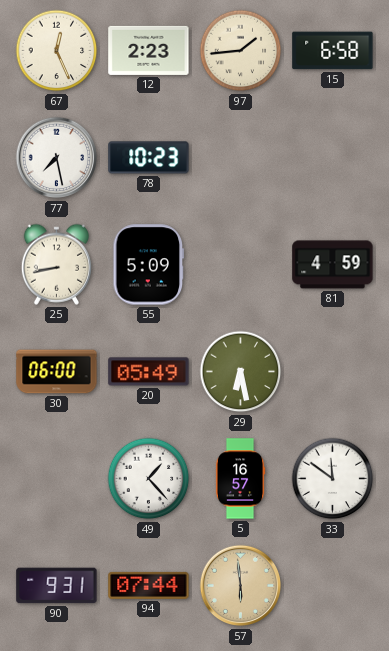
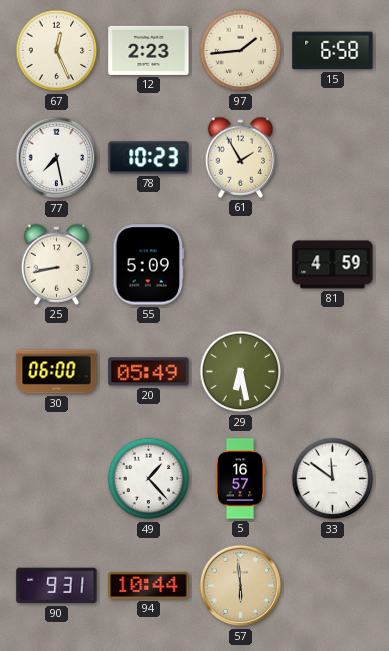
61: none -> 1:55
94: 07:44 -> 10:44
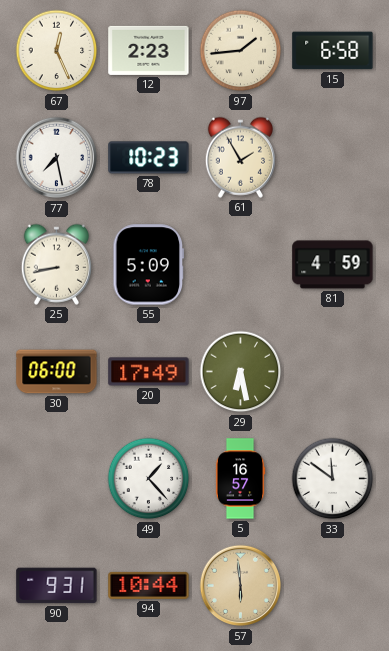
20: 05:49 -> 17:49
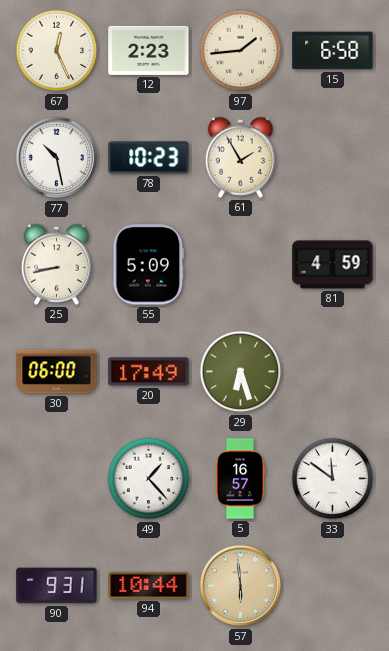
77: 7:28 -> 10:28
29: 6:28 -> 6:27
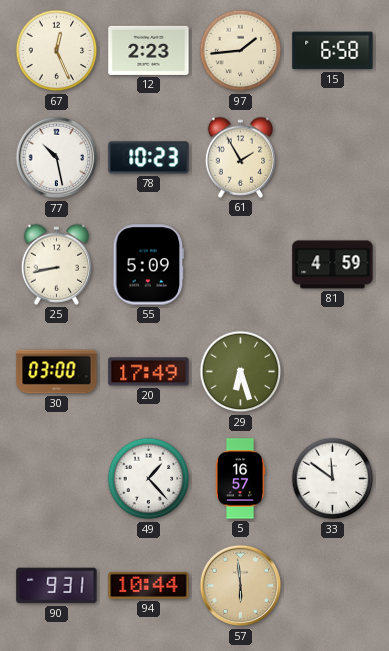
30: 06:00 -> 03:00
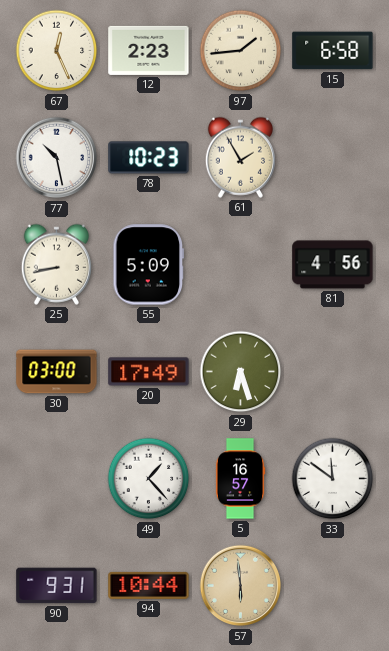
81: 4:59 -> 4:56
